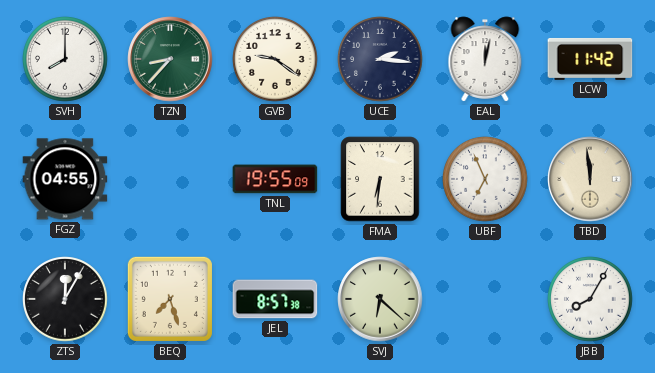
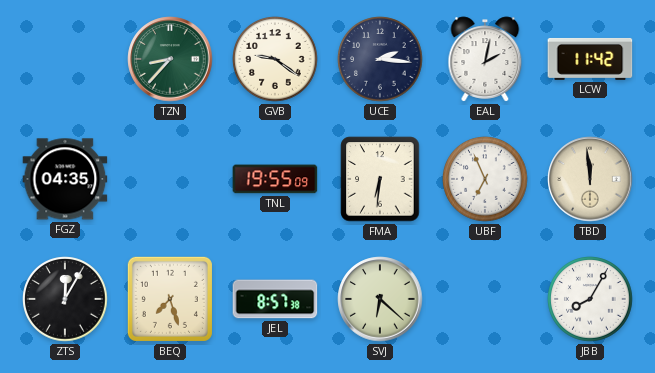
SVH: 8:00 -> none
EAL: 12:02 -> 2:02
FGZ: 04:55 -> 04:35
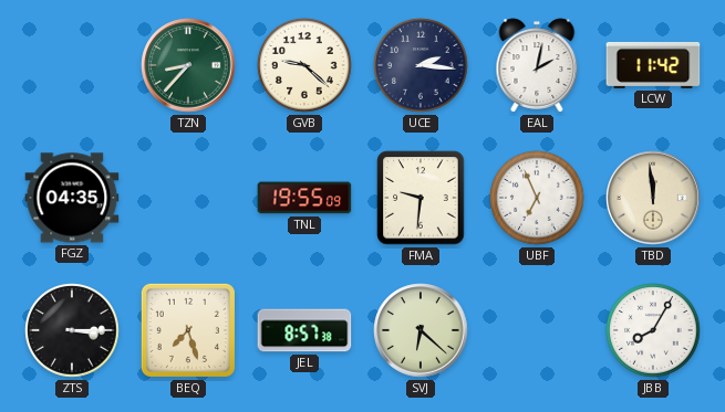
GVB: 9:21 -> 9:22
FMA: 6:31 -> 9:31
ZTS: 12:05 -> 3:15
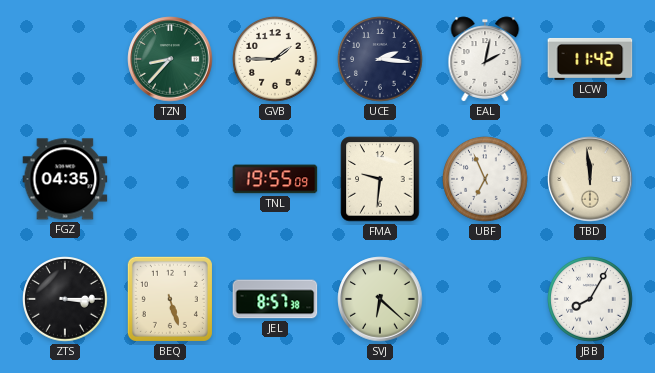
GVB: 9:22 -> 1:45
BEQ: 7:27 -> 5:27
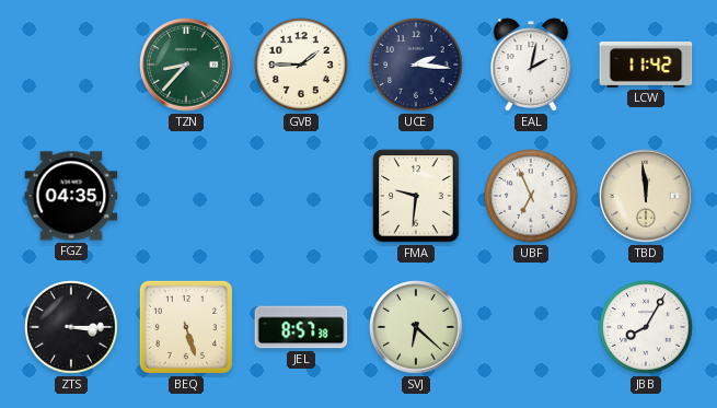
TNL: 19:55 -> none
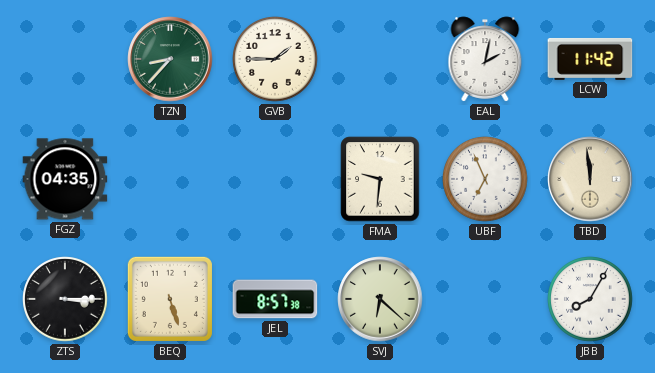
UCE: 2:16 -> none
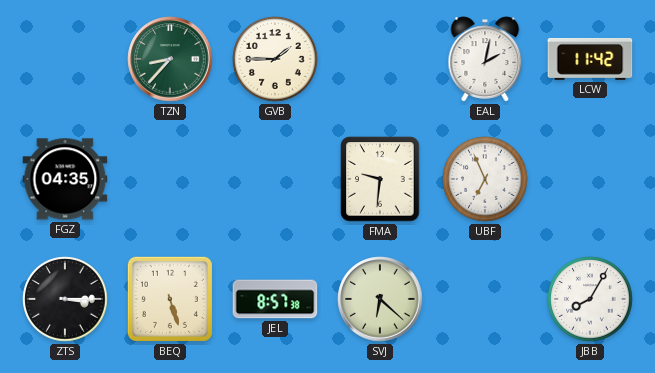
TBD: 11:59 -> none
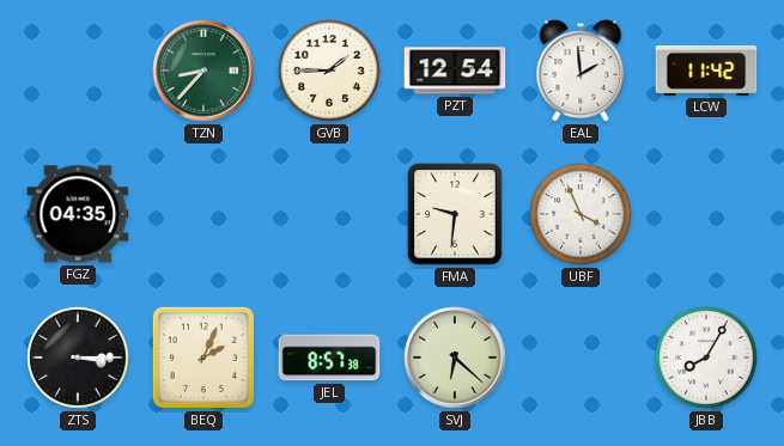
PZT: none -> 12:54
EAL: 2:02 -> 1:59
UBF: 6:56 -> 3:56
BEQ: 5:27 -> 2:04
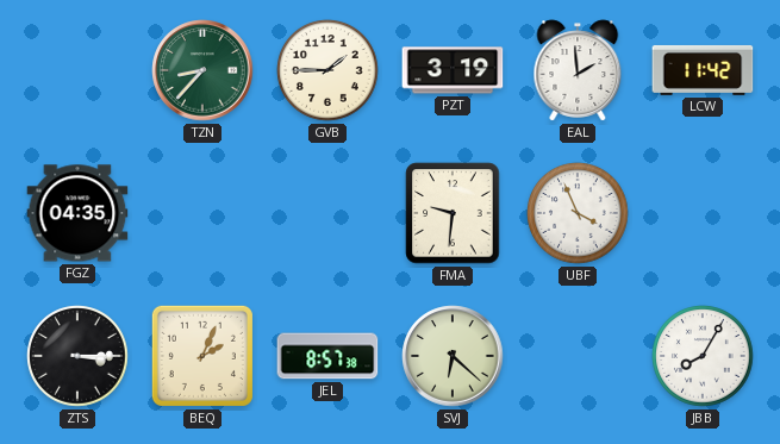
PZT: 12:54 -> 3:19
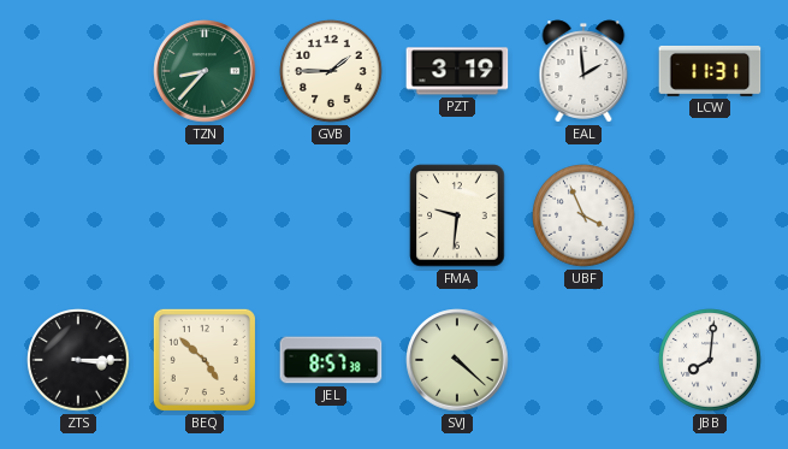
LCW: 11:42 -> 11:31
FGZ: 04:35 -> none
BEQ: 2:04 -> 4:52
SVJ: 6:22 -> 4:22
JBB: 8:05 -> 8:01
